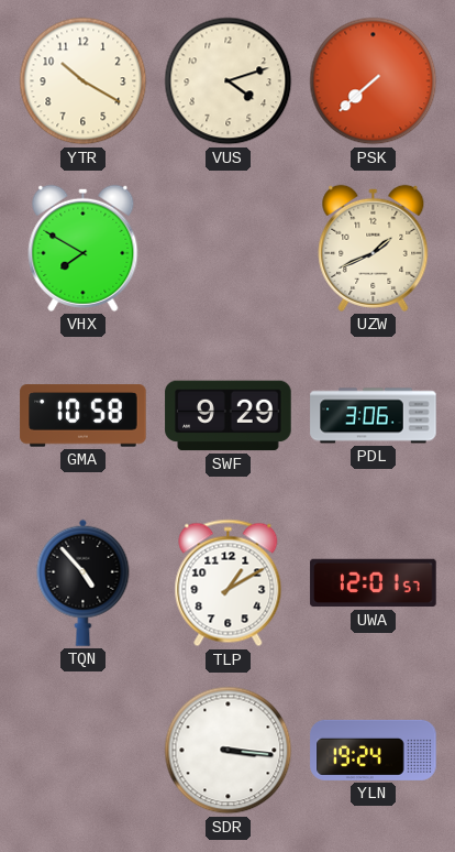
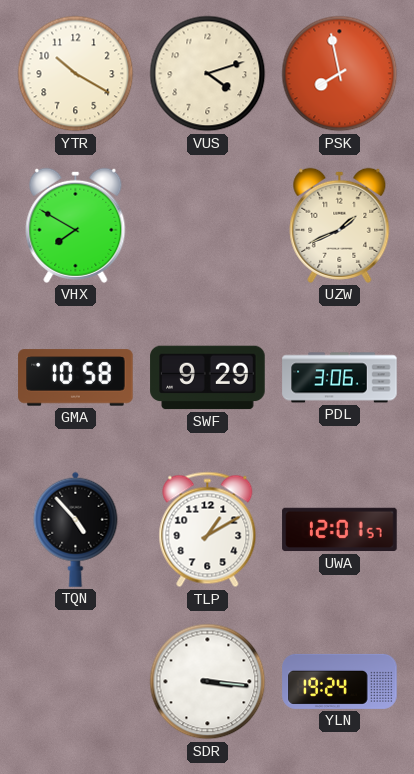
PSK: 7:38 -> 7:58
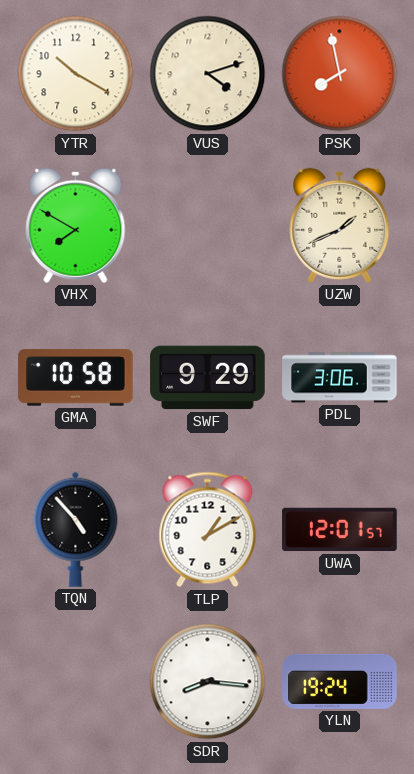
SDR: 3:16 -> 8:16
